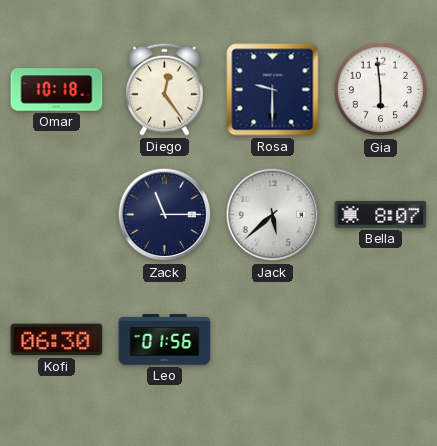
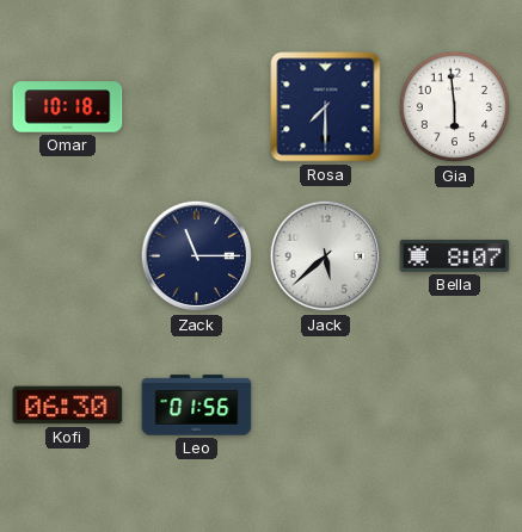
Diego: 12:24 -> none
Rosa: 9:30 -> 7:30
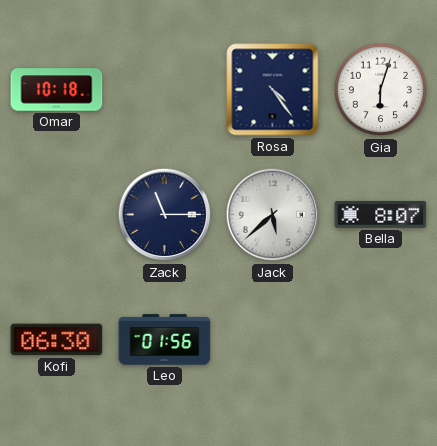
Rosa: 7:30 -> 4:24
Gia: 5:59 -> 6:03
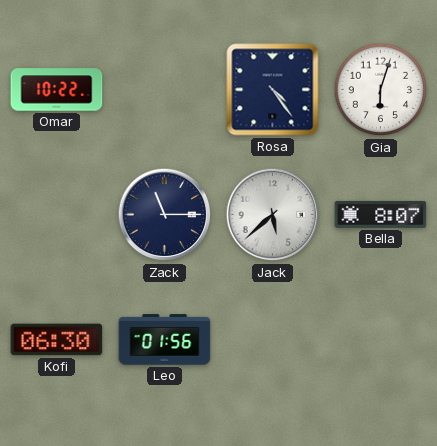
Omar: 10:18 -> 10:22
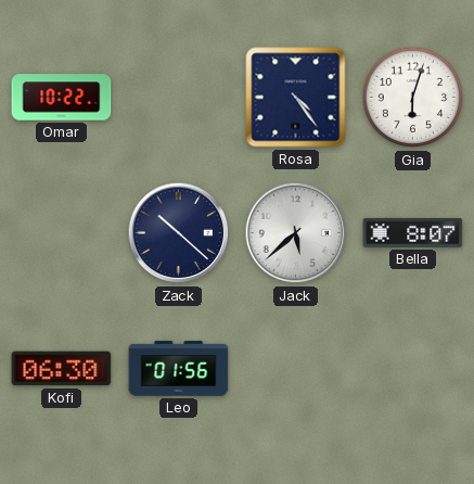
Zack: 11:15 -> 10:22
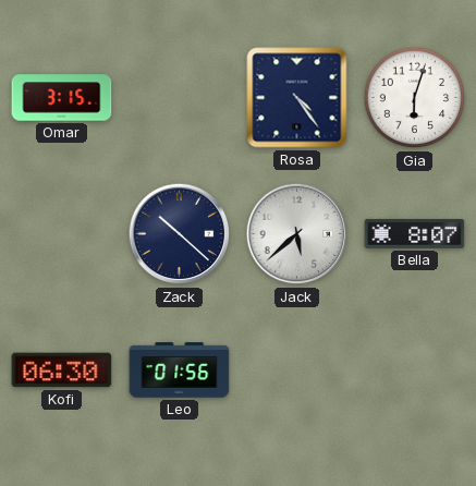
Omar: 10:22 -> 3:15
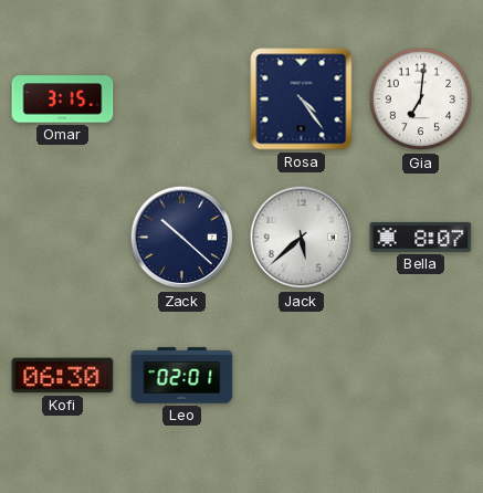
Gia: 6:03 -> 7:01
Leo: 01:56 -> 02:01
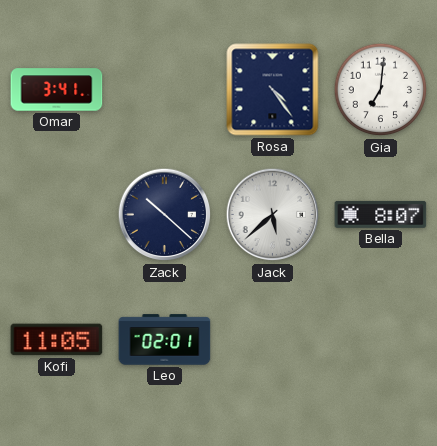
Omar: 3:15 -> 3:41
Kofi: 06:30 -> 11:05
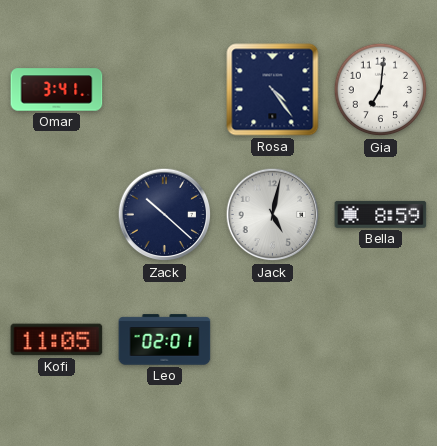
Jack: 5:38 -> 5:02
Bella: 8:07 -> 8:59
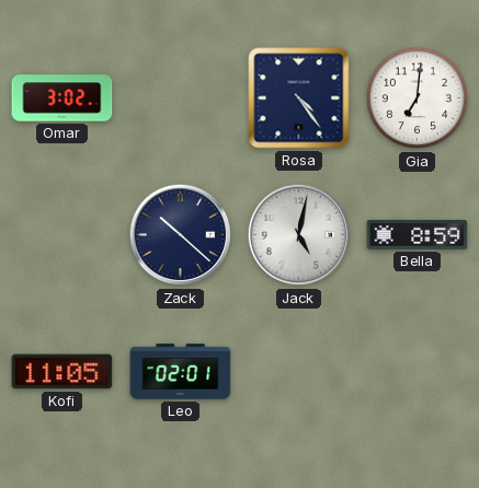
Omar: 3:41 -> 3:02
